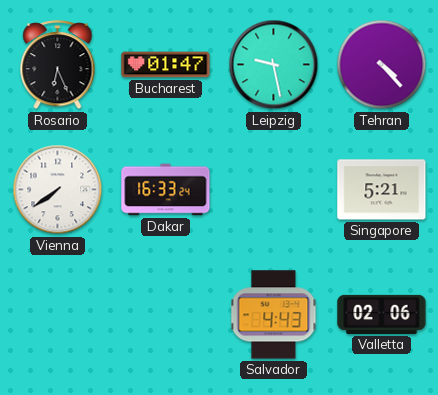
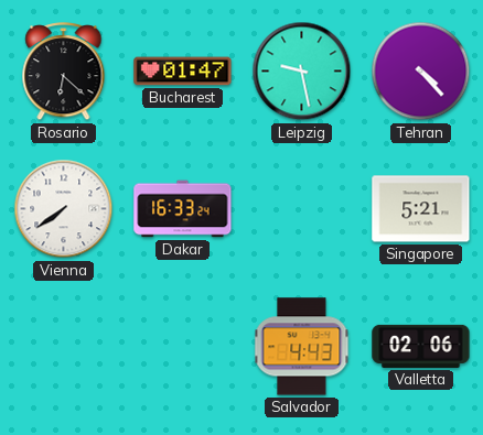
Rosario: 6:26 -> 6:22
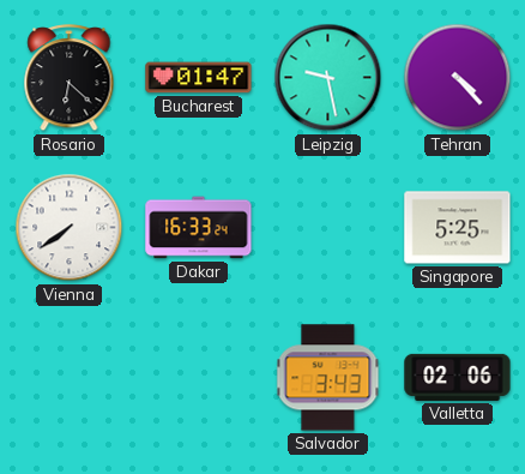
Singapore: 5:21 -> 5:25
Salvador: 4:43 -> 3:43
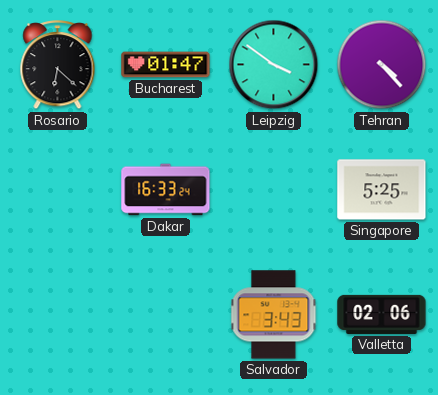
Leipzig: 9:28 -> 3:51
Vienna: 7:39 -> none
